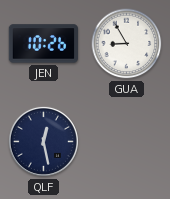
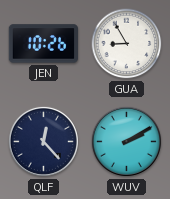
QLF: 12:28 -> 12:23
WUV: none -> 2:10
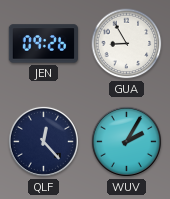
JEN: 10:26 -> 09:26
WUV: 2:10 -> 2:05
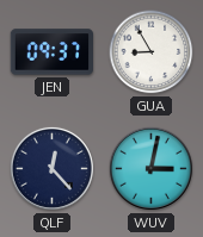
JEN: 09:26 -> 09:37
WUV: 2:05 -> 3:02
